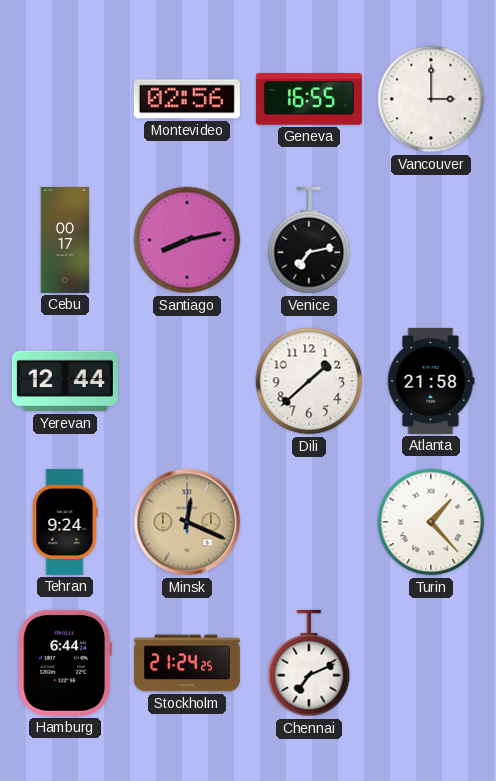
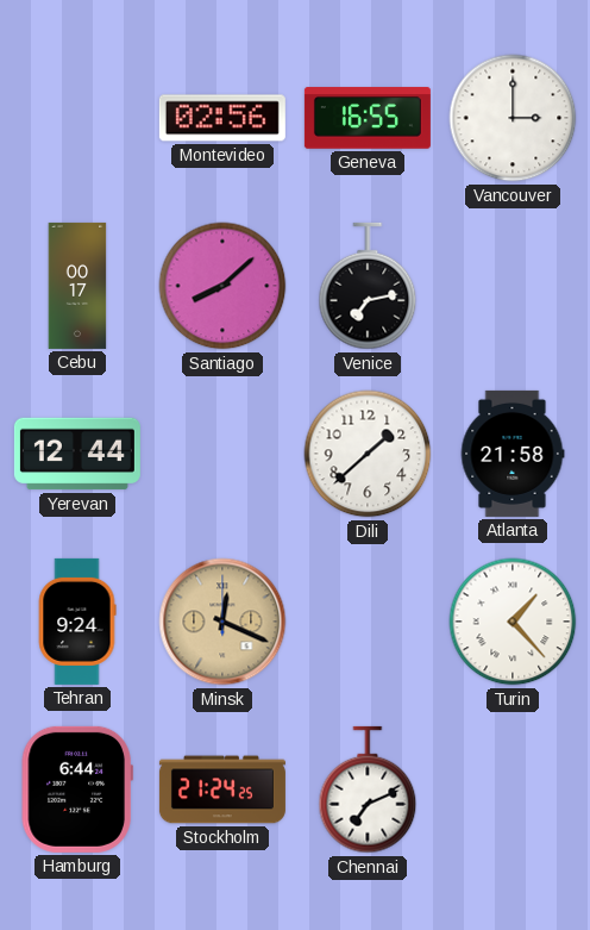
Santiago: 8:13 -> 8:08
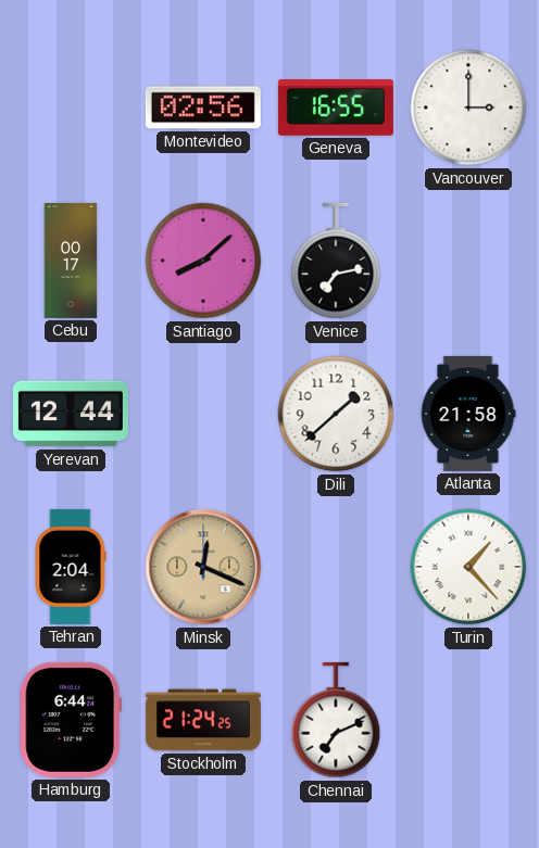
Tehran: 9:24 -> 2:04
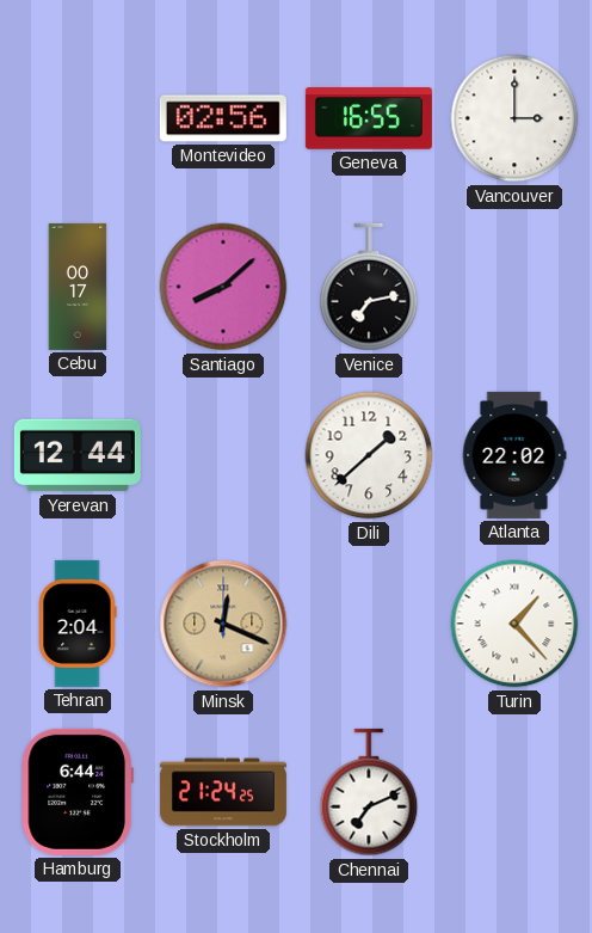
Atlanta: 21:58 -> 22:02
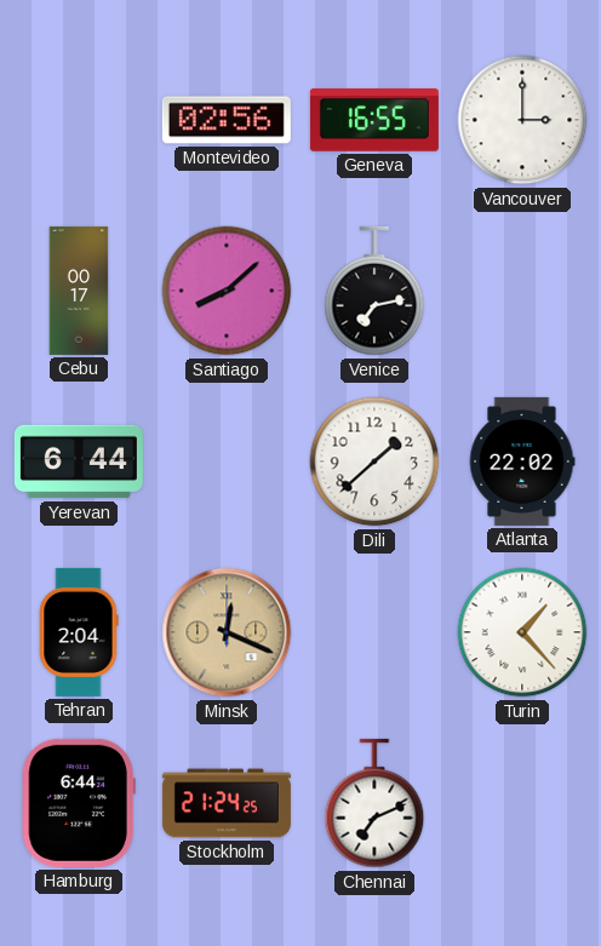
Yerevan: 12:44 -> 6:44
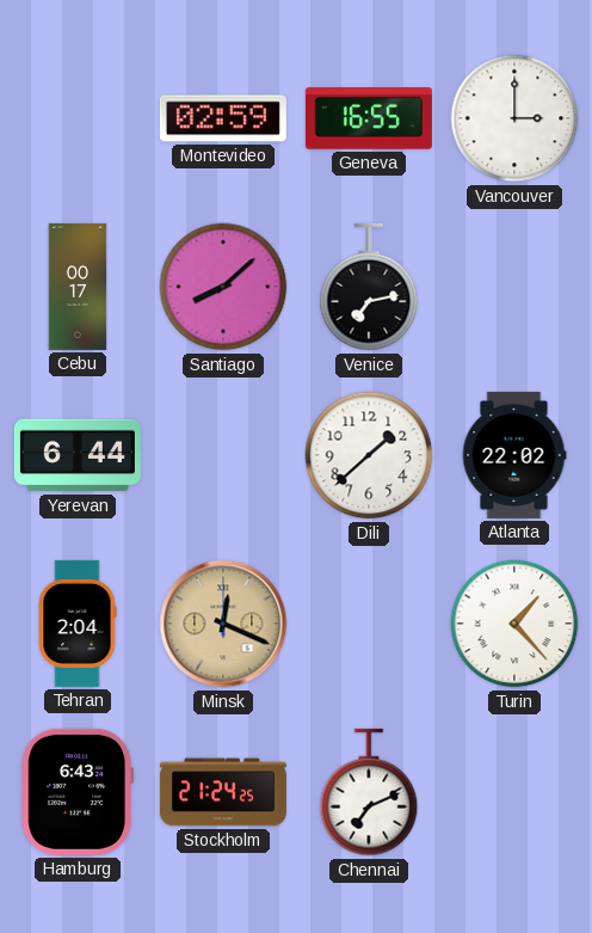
Montevideo: 02:56 -> 02:59
Hamburg: 6:44 -> 6:43
